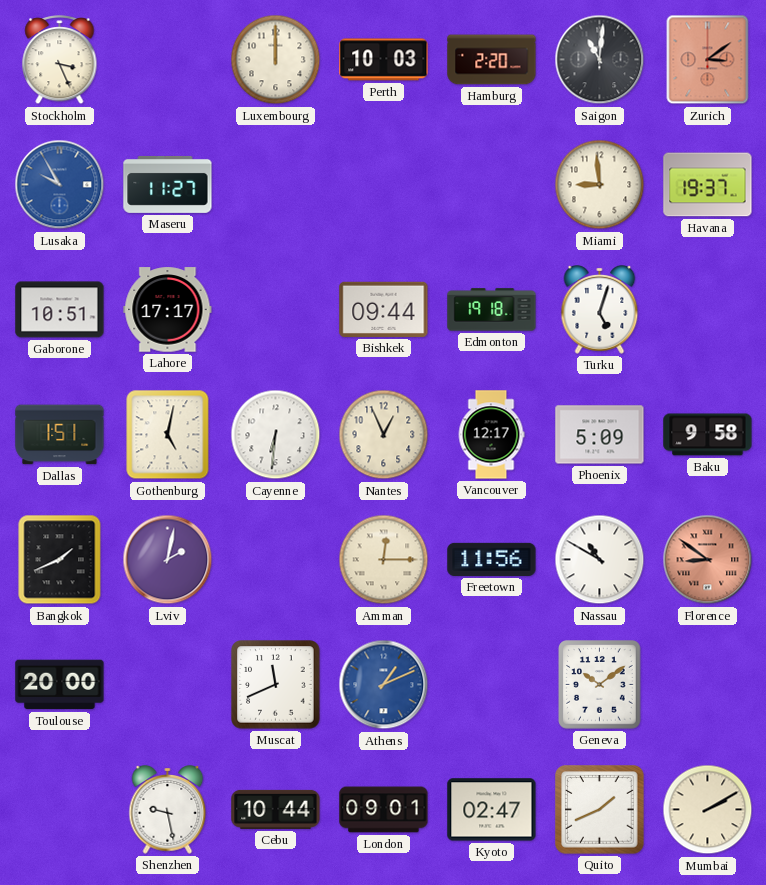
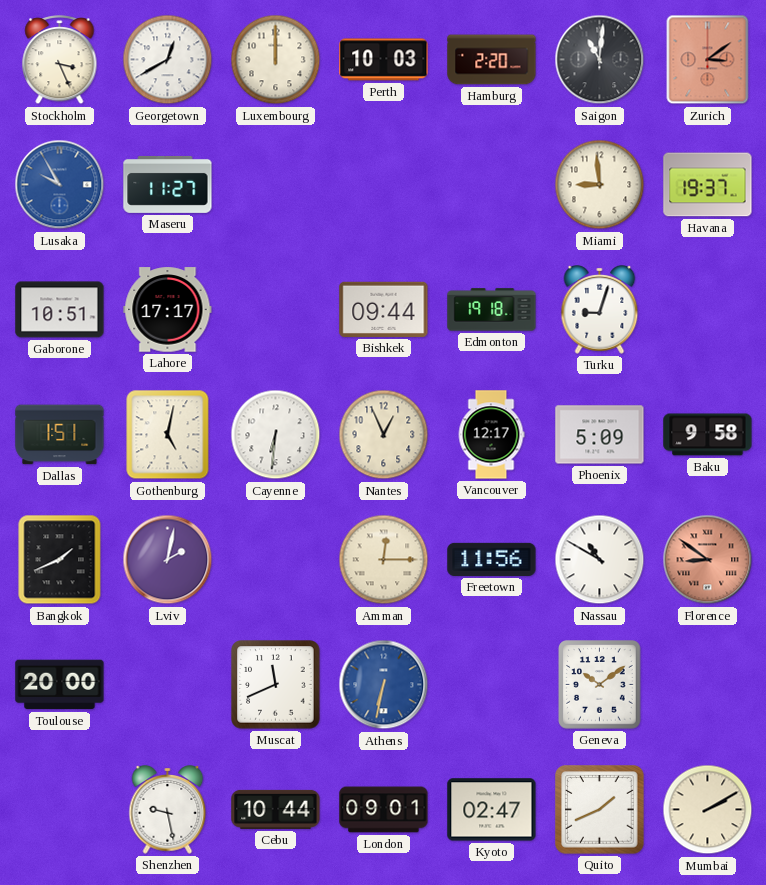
Georgetown: none -> 12:40
Turku: 5:03 -> 9:03
Athens: 1:11 -> 6:32
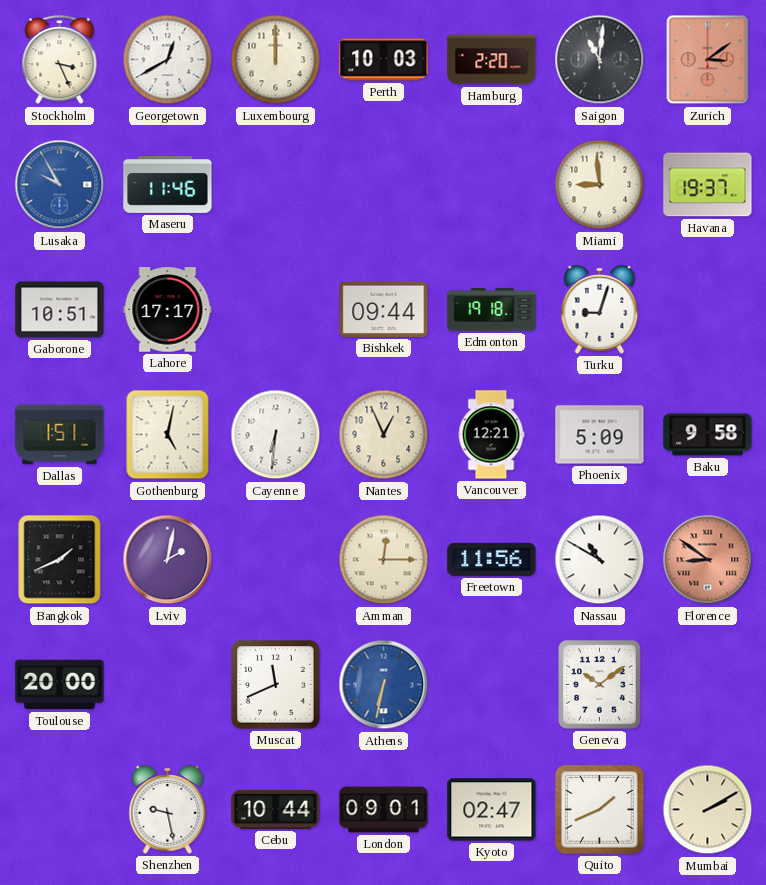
Maseru: 11:27 -> 11:46
Vancouver: 12:17 -> 12:21
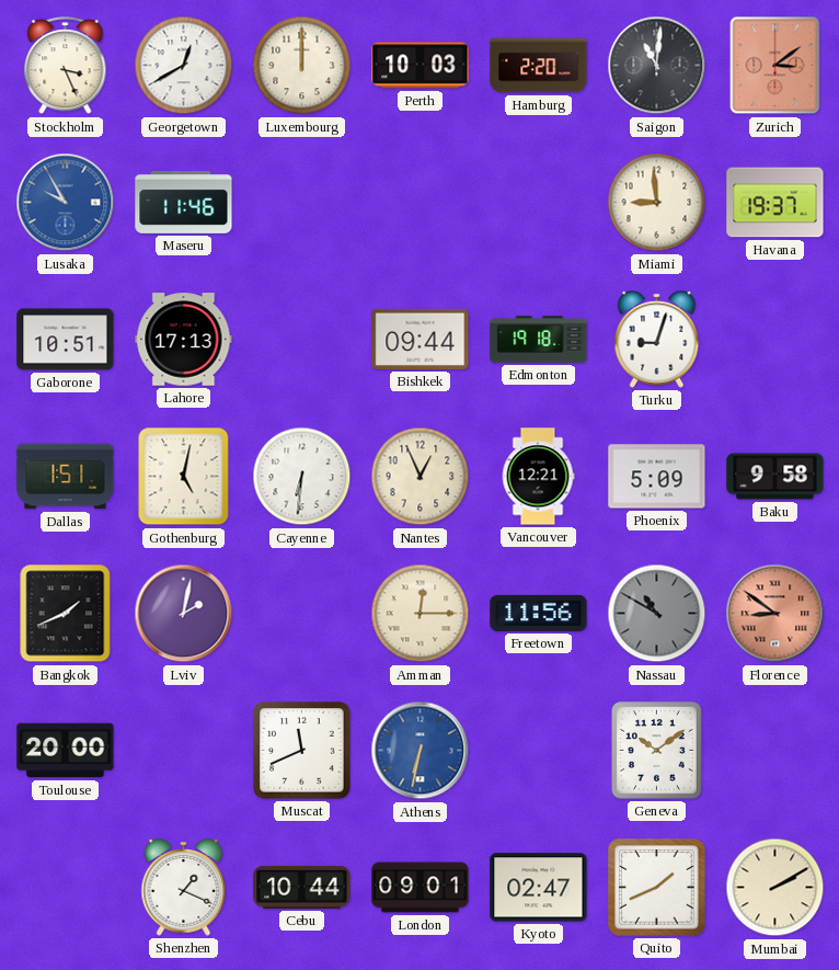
Lahore: 17:17 -> 17:13
Nassau dial: white -> grey
Shenzhen: 9:28 -> 1:19
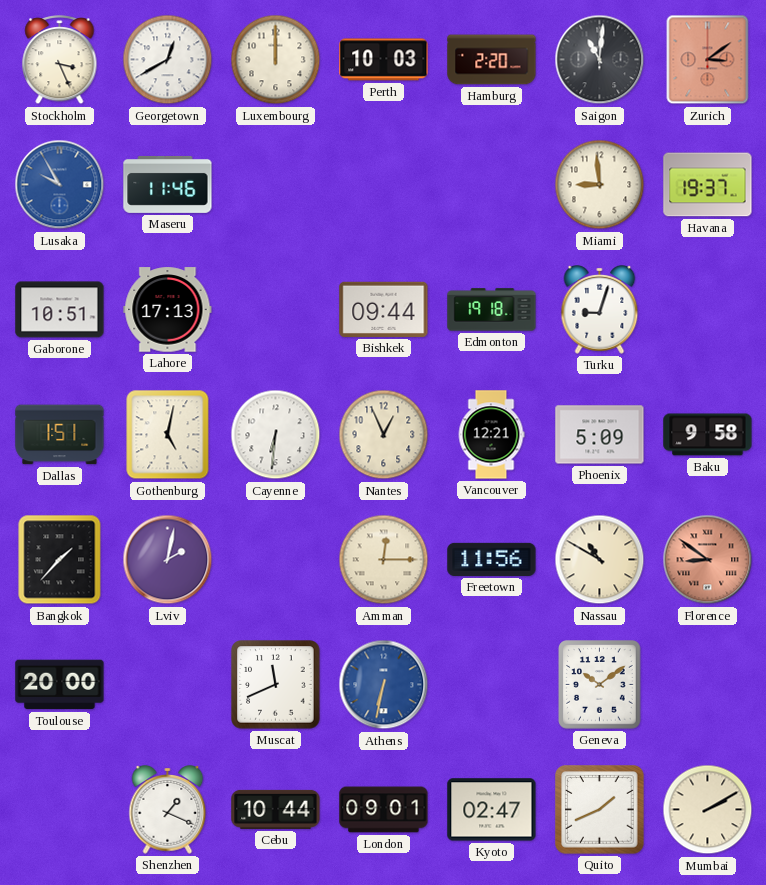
Bangkok: 1:41 -> 1:37
Nassau dial: grey -> cream
